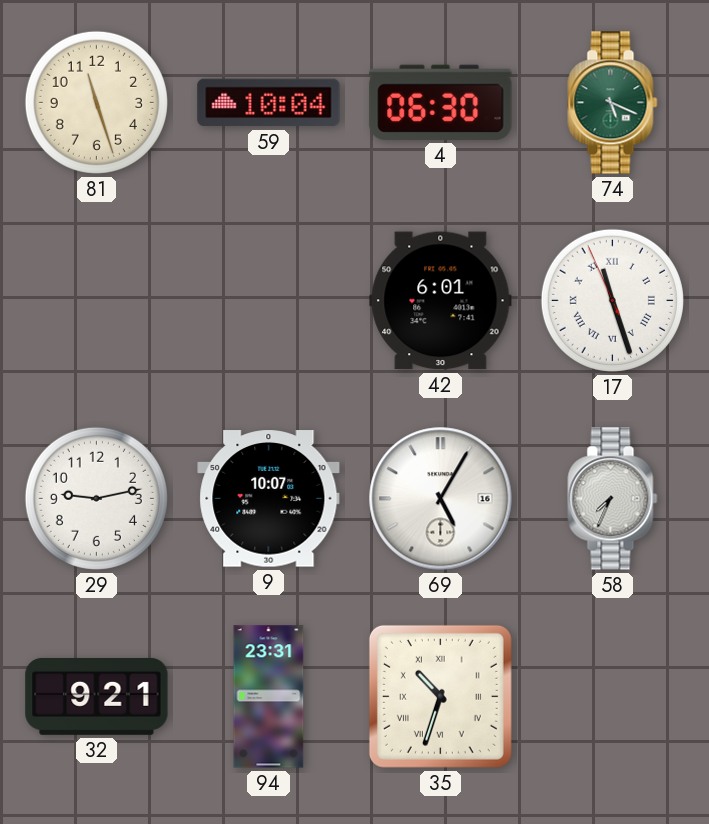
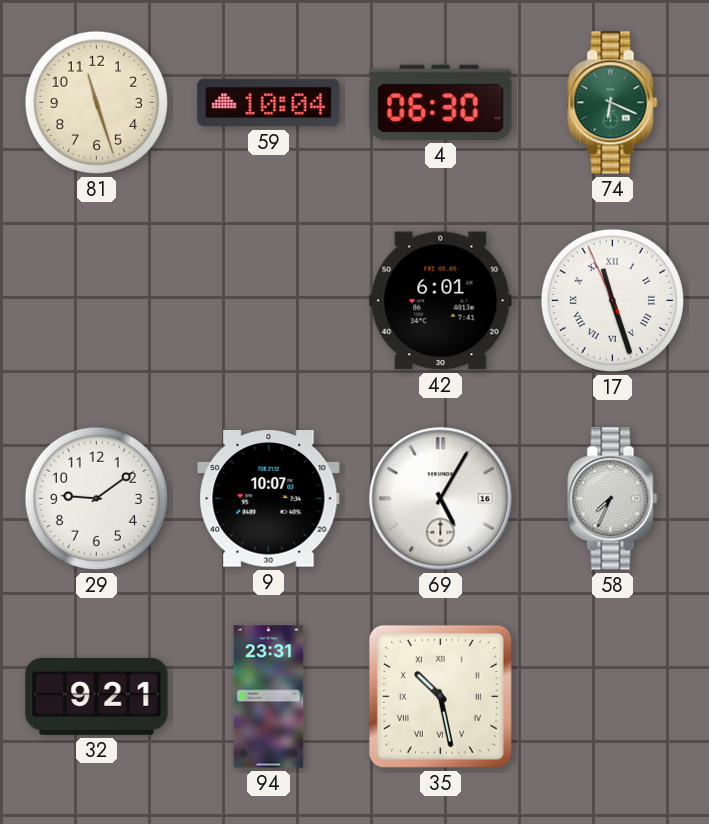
74: 5:19 -> 6:19
29: 9:13 -> 9:09
35: 10:33 -> 10:28
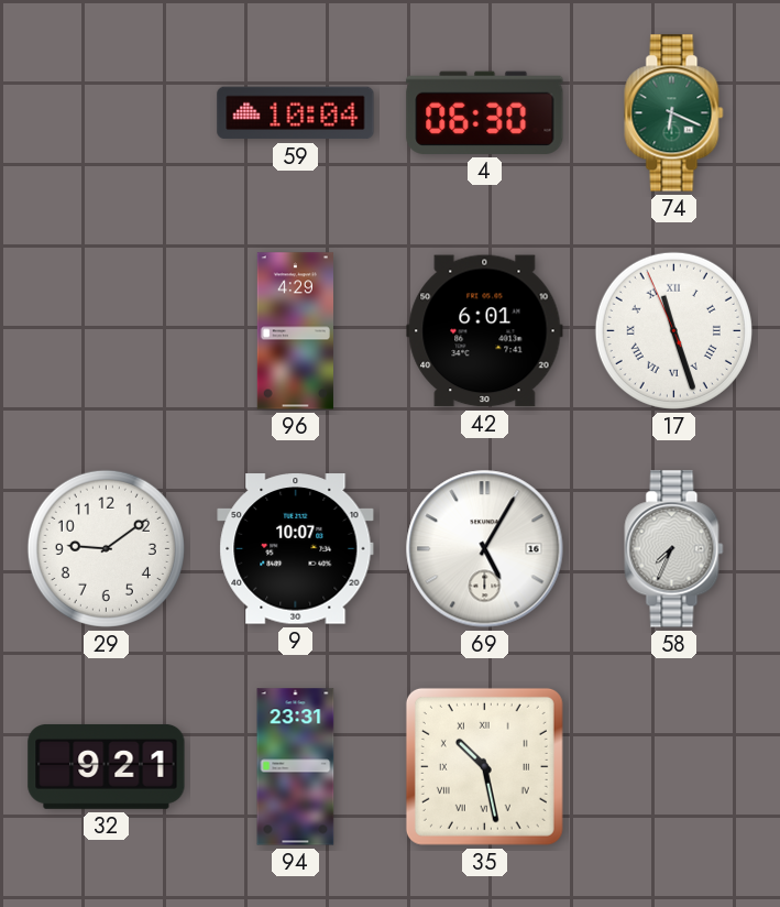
81: 11:27 -> none
96: none -> 4:29
